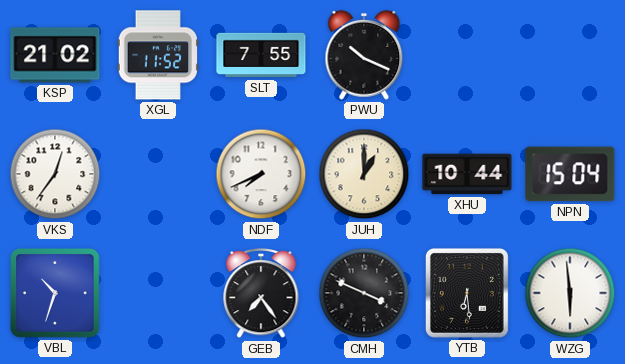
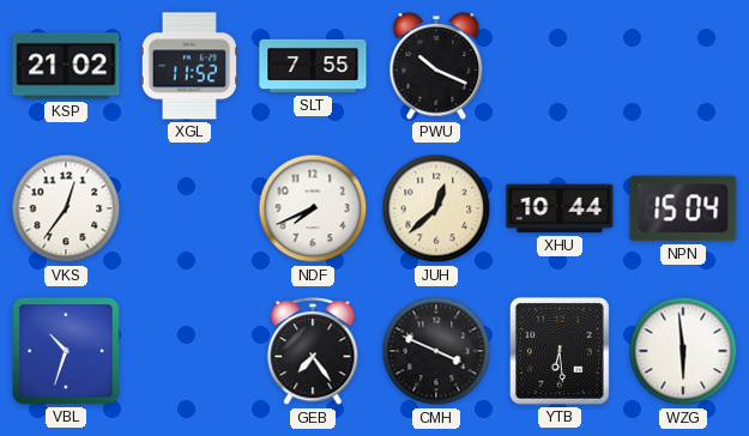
JUH: 1:00 -> 12:38
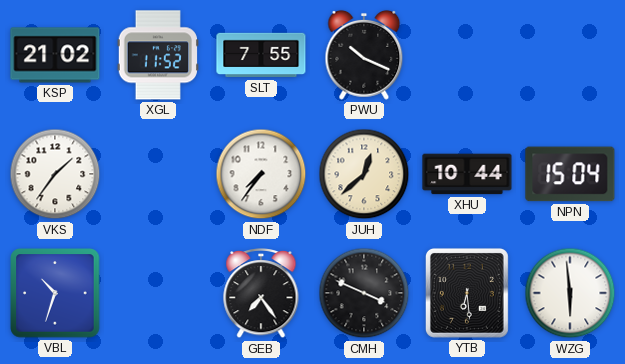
VKS: 12:36 -> 1:36
NDF: 7:41 -> 7:36
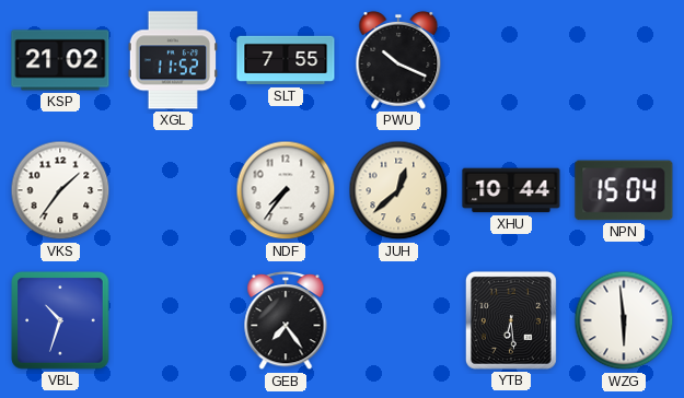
CMH: 3:49 -> none
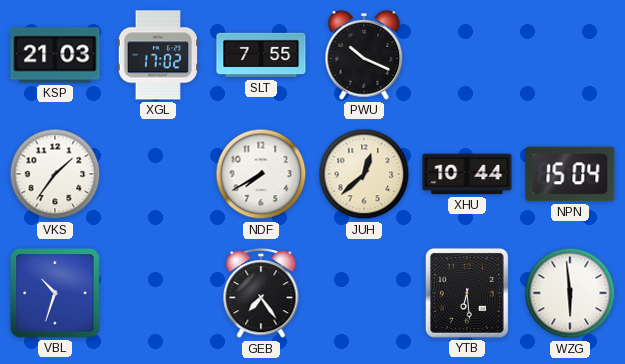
KSP: 21:02 -> 21:03
XGL: 11:52 -> 17:02
NDF: 7:36 -> 7:40
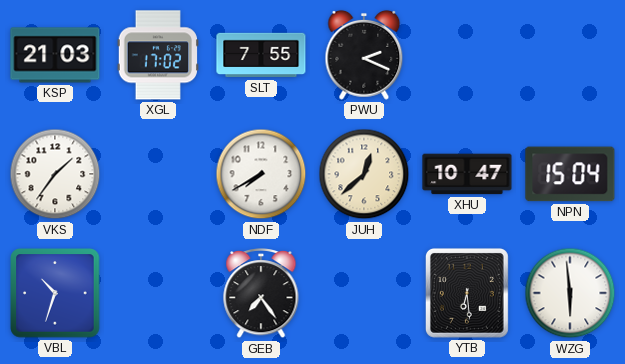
PWU: 10:19 -> 2:19
XHU: 10:44 -> 10:47
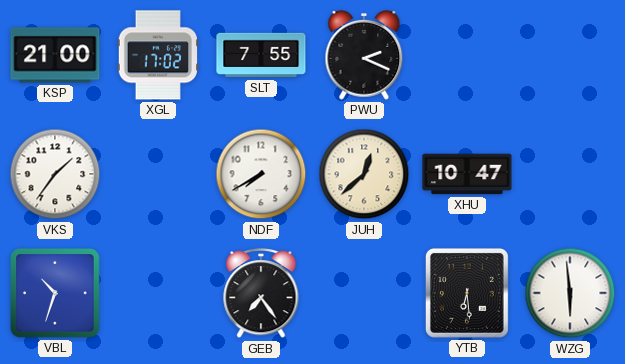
KSP: 21:03 -> 21:00
NPN: 15:04 -> none
